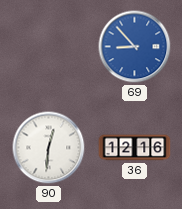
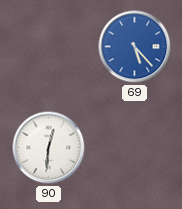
69: 8:53 -> 5:23
36: 12:16 -> none
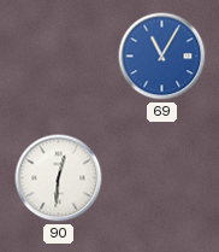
69: 5:23 -> 11:05
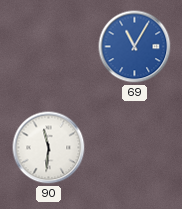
90: 12:31 -> 11:31
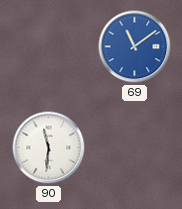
69: 11:05 -> 11:09
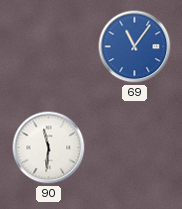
69: 11:09 -> 11:06
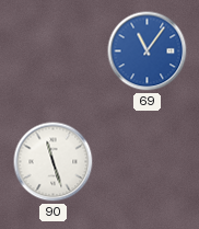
90: 11:31 -> 11:27
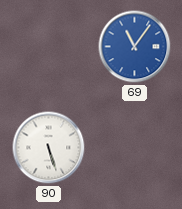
90: 11:27 -> 5:27
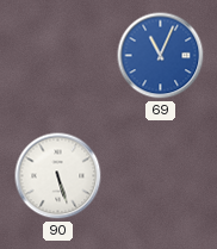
69: 11:06 -> 11:04
